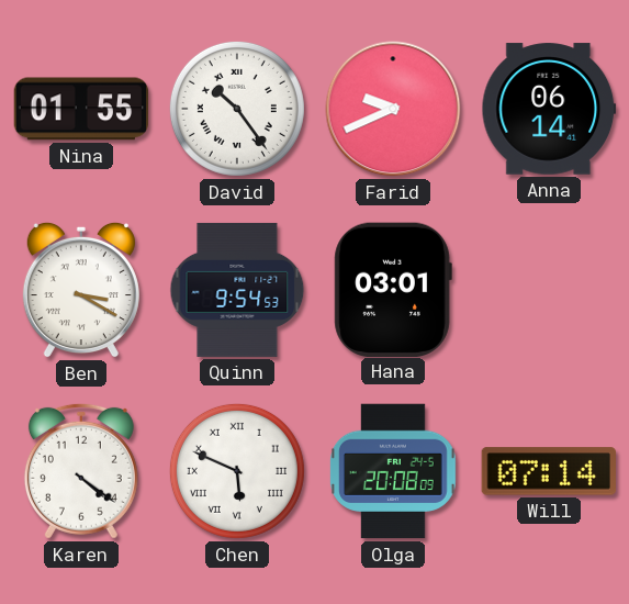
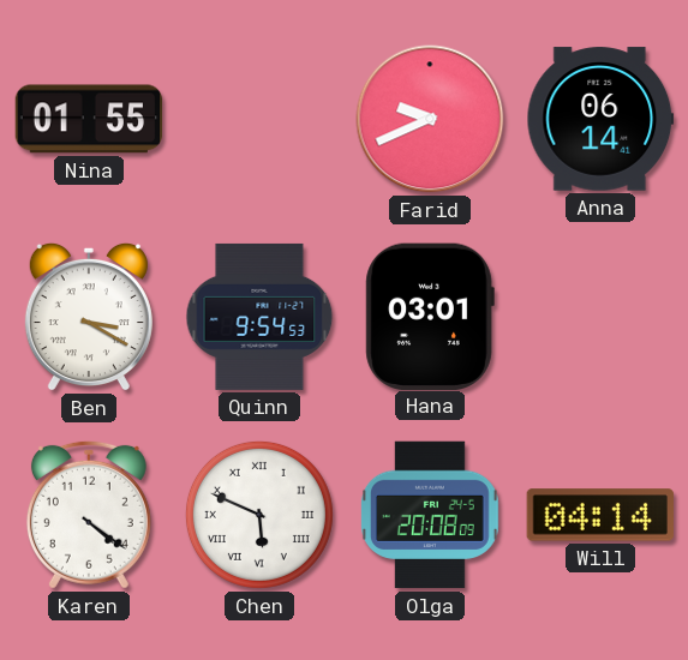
David: 10:24 -> none
Will: 07:14 -> 04:14
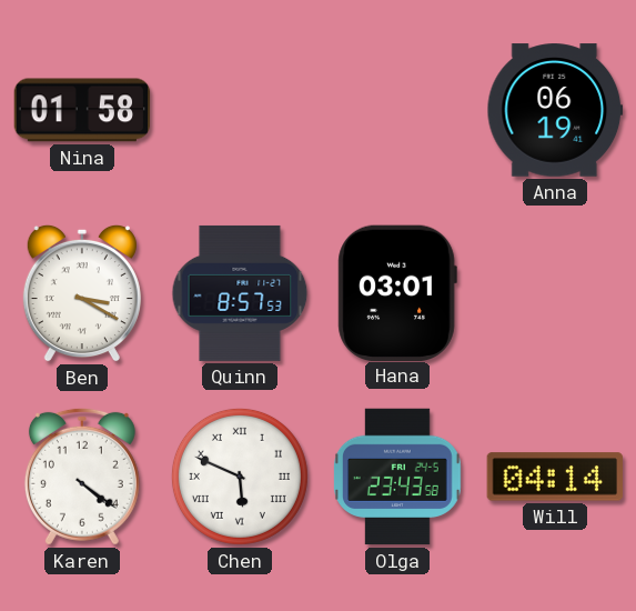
Nina: 01:55 -> 01:58
Farid: 9:41 -> none
Anna: 06:14 -> 06:19
Quinn: 9:54 -> 8:57
Olga: 20:08 -> 23:43
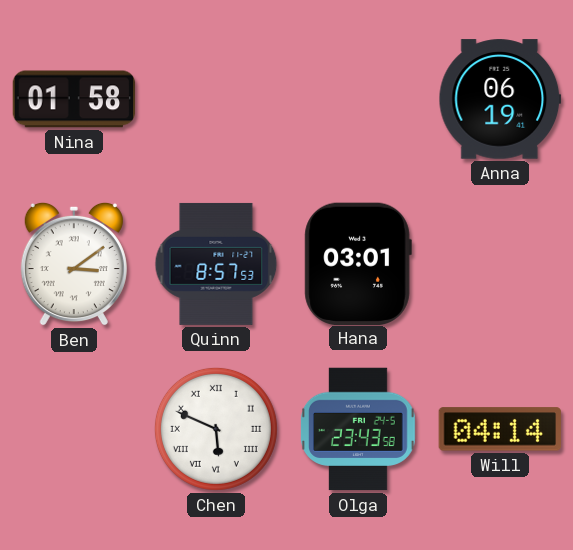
Ben: 3:20 -> 3:09
Karen: 4:21 -> none
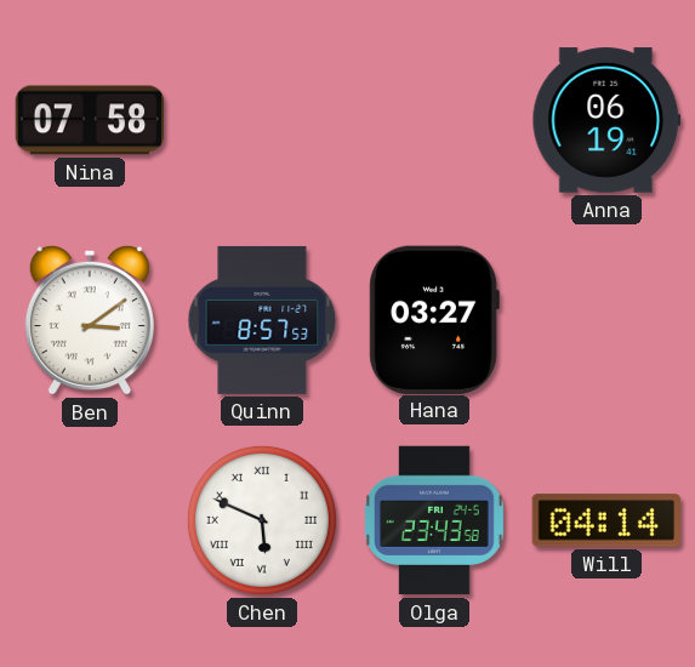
Nina: 01:58 -> 07:58
Hana: 03:01 -> 03:27
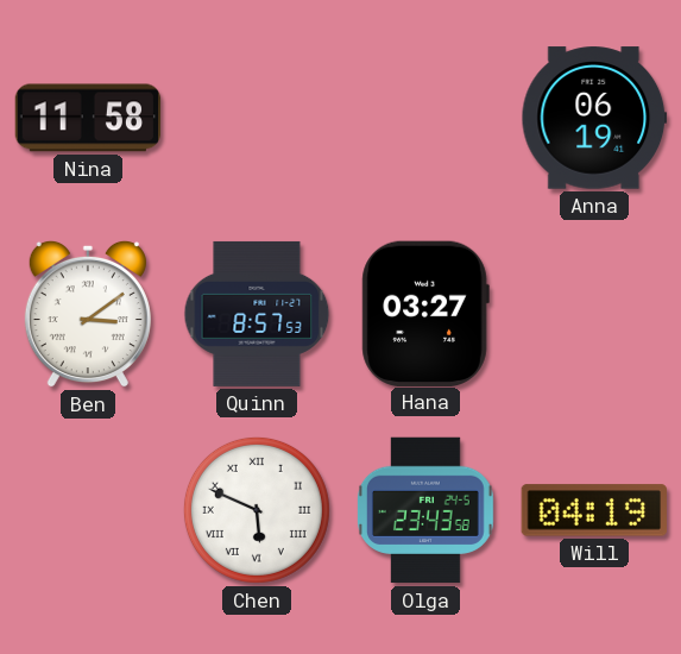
Nina: 07:58 -> 11:58
Will: 04:14 -> 04:19
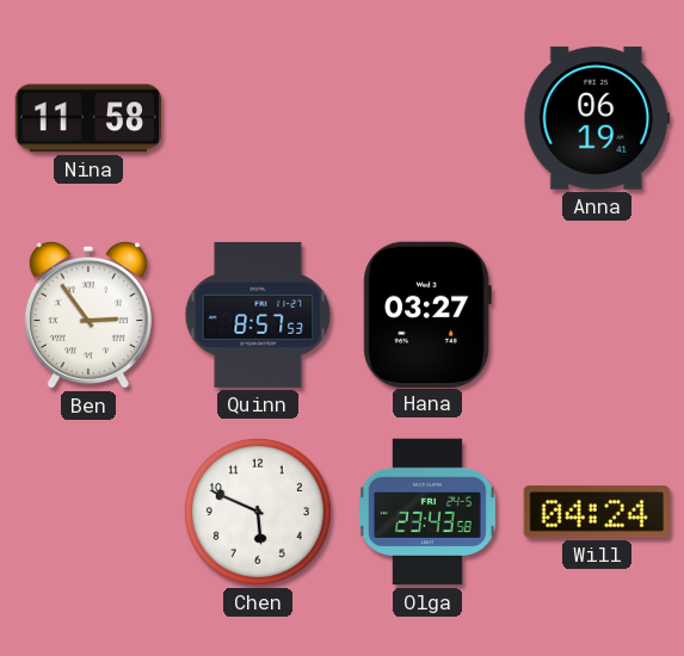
Ben: 3:09 -> 2:54
Chen numerals: Roman -> Arabic
Will: 04:19 -> 04:24
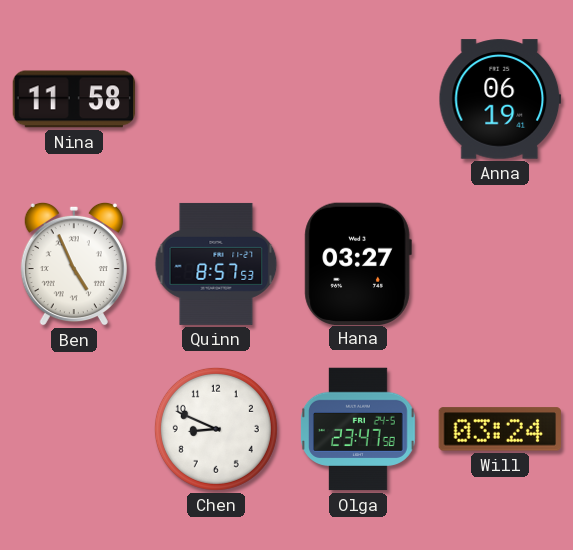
Ben: 2:54 -> 4:56
Chen: 5:49 -> 8:49
Olga: 23:43 -> 23:47
Will: 04:24 -> 03:24
